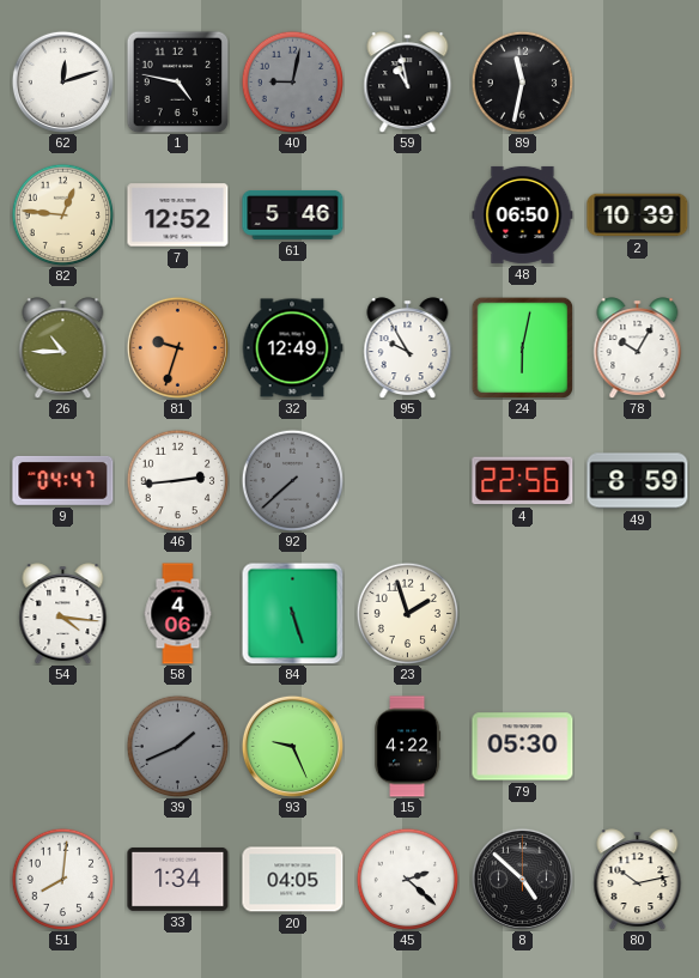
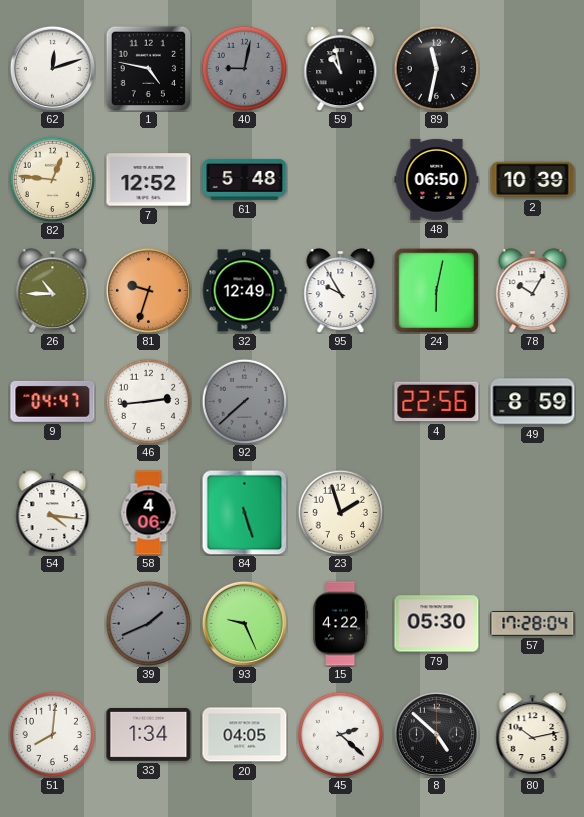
61: 5:46 -> 5:48
57: none -> 17:28
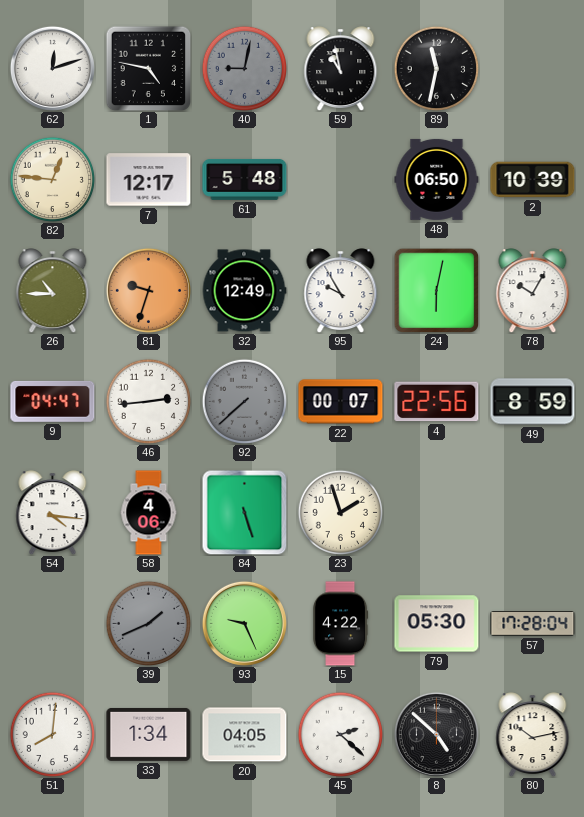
7: 12:52 -> 12:17
22: none -> 00:07
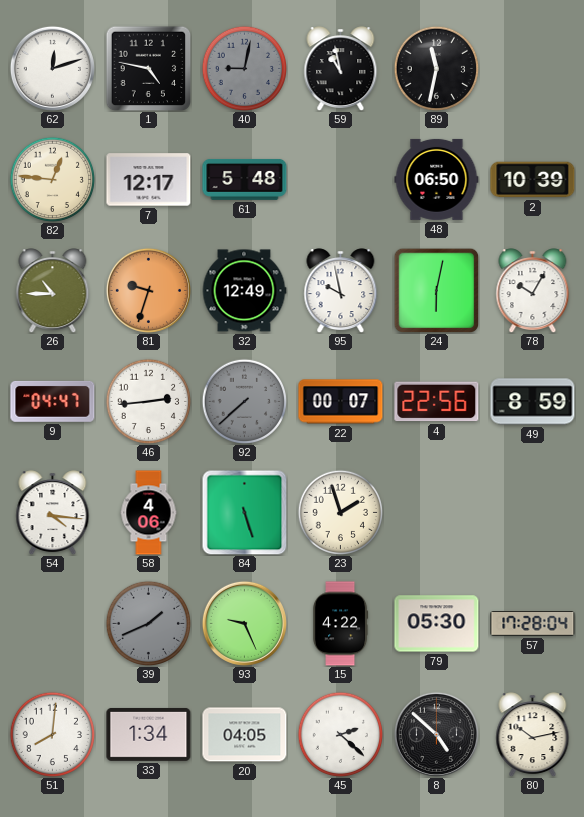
95: 9:55 -> 9:58
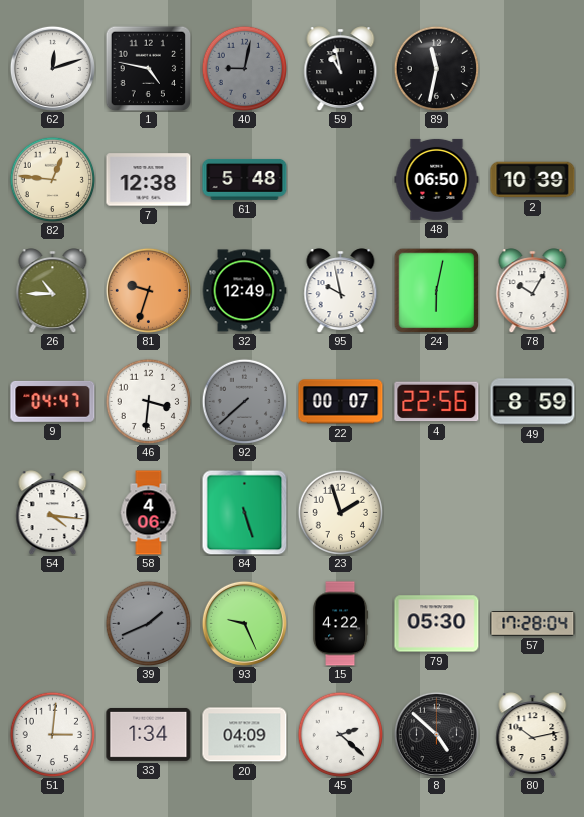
7: 12:17 -> 12:38
46: 2:44 -> 3:31
51: 8:01 -> 3:01
20: 04:05 -> 04:09
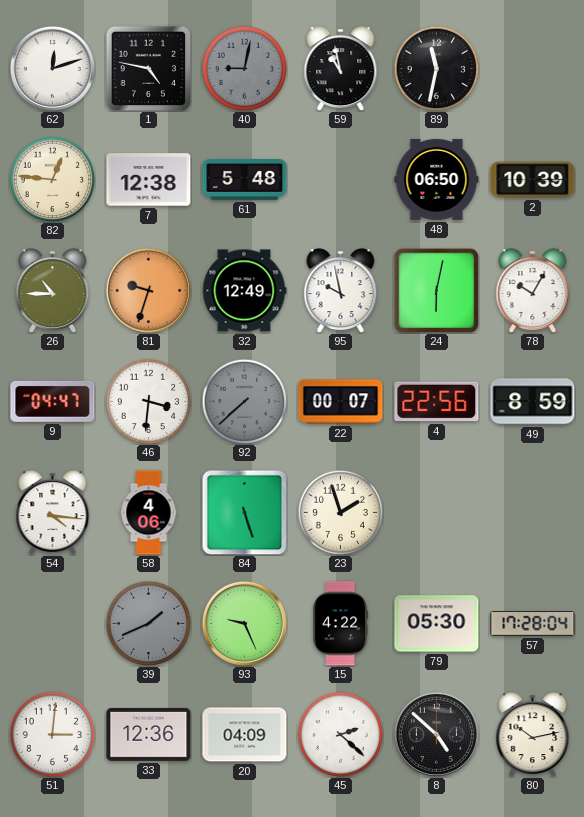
33: 1:34 -> 12:36
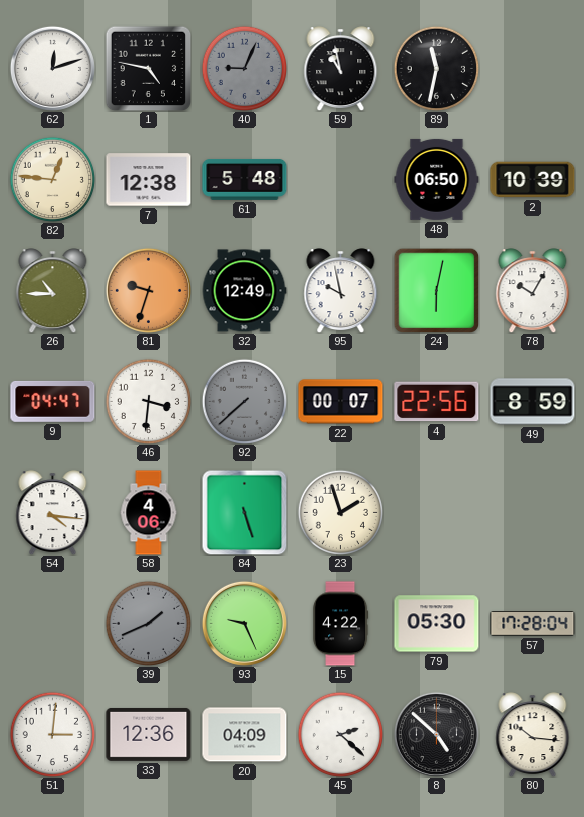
40: 9:02 -> 9:04
80: 10:13 -> 10:16
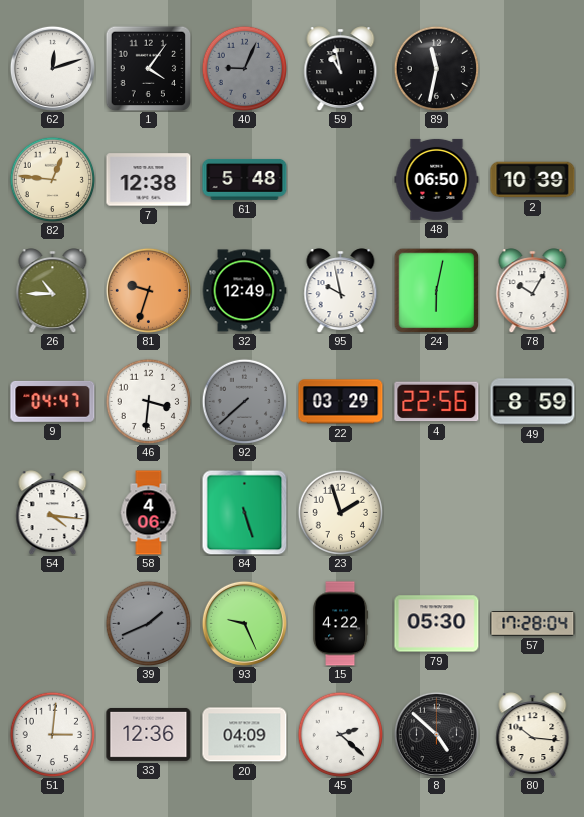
1: 4:47 -> 4:06
22: 00:07 -> 03:29
